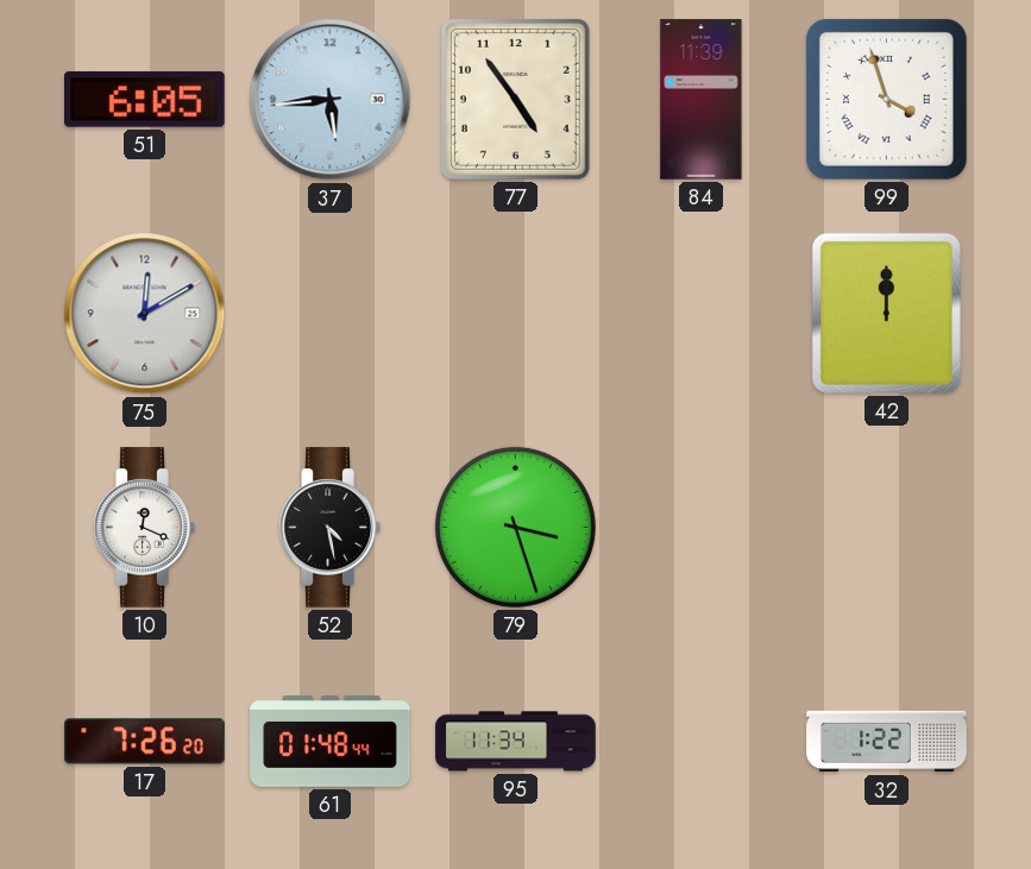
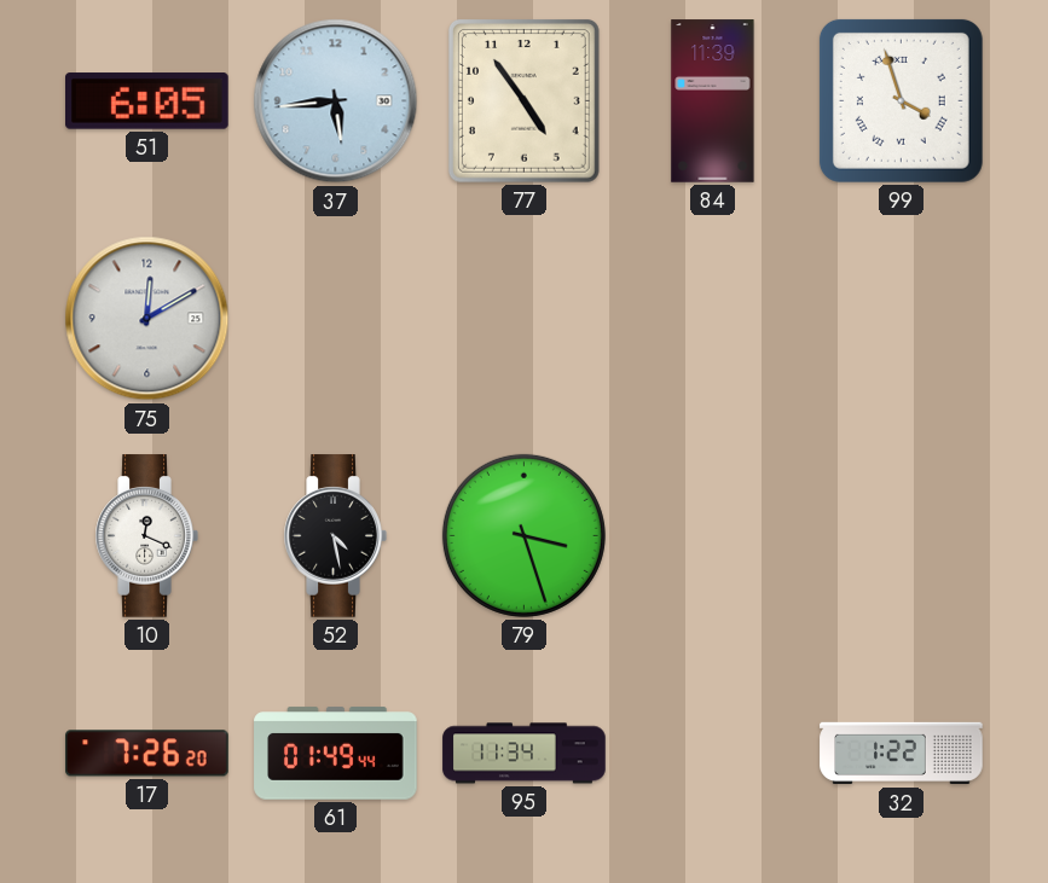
42: 12:00 -> none
61: 01:48 -> 01:49
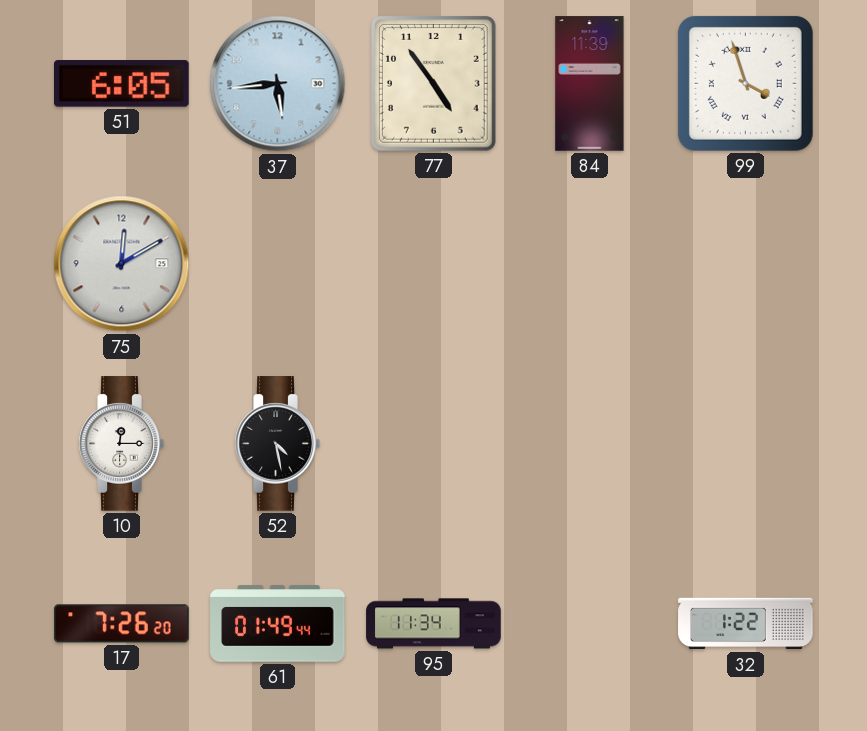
10: 12:19 -> 12:15
79: 3:27 -> none
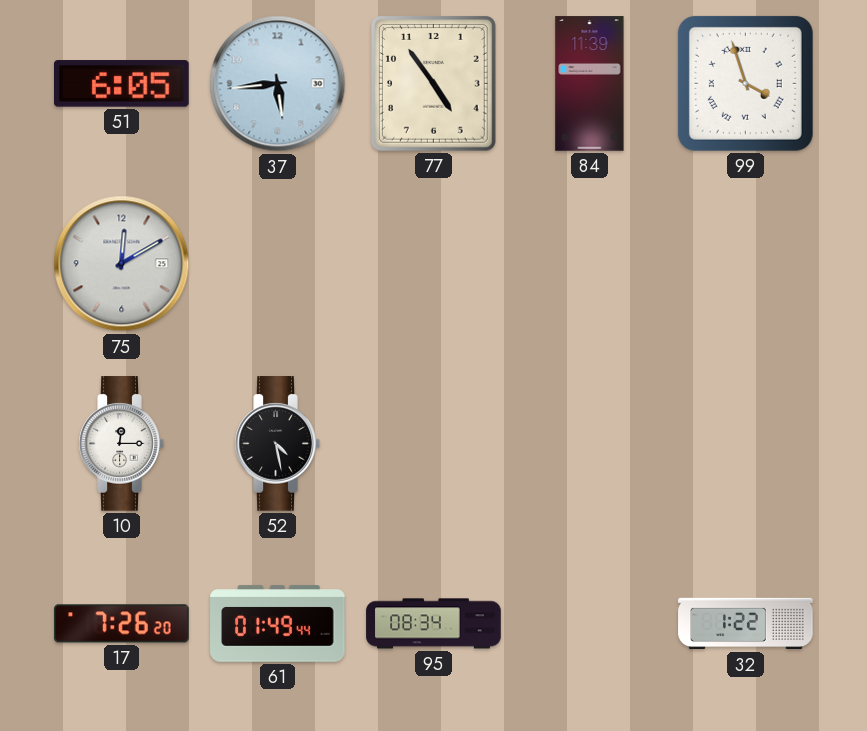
95: 11:34 -> 08:34
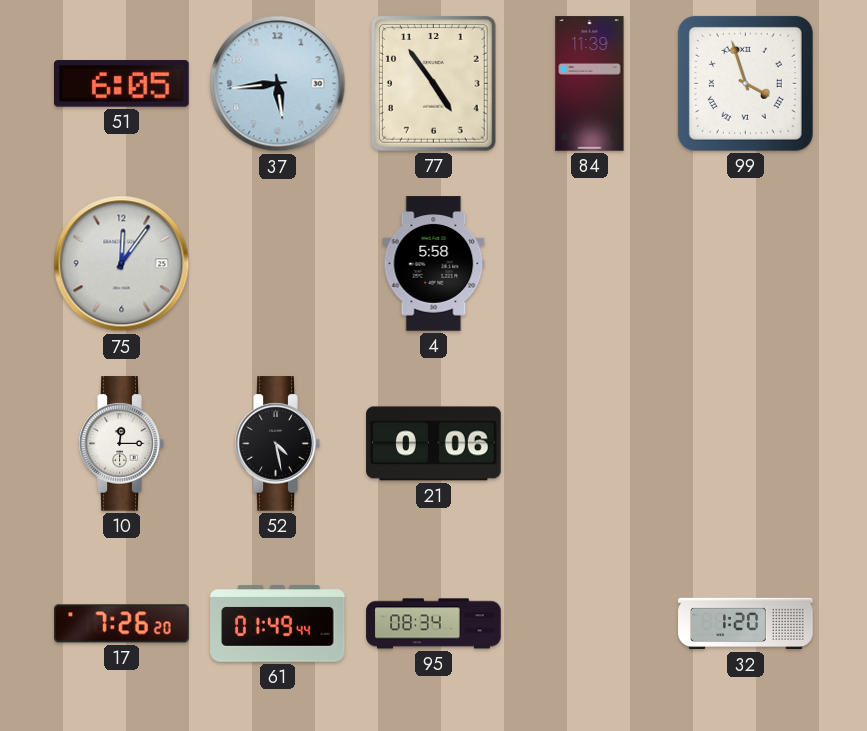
75: 12:10 -> 12:06
4: none -> 5:58
21: none -> 0:06
32: 1:22 -> 1:20
